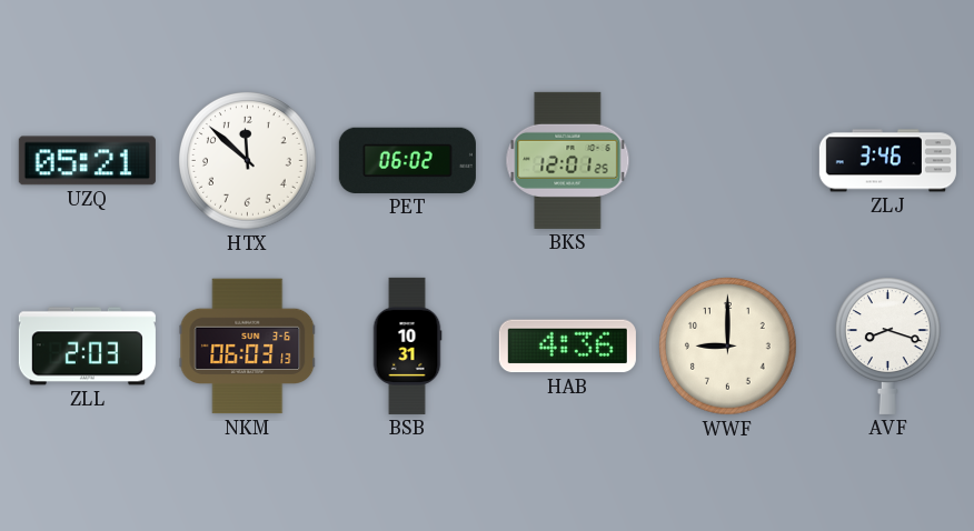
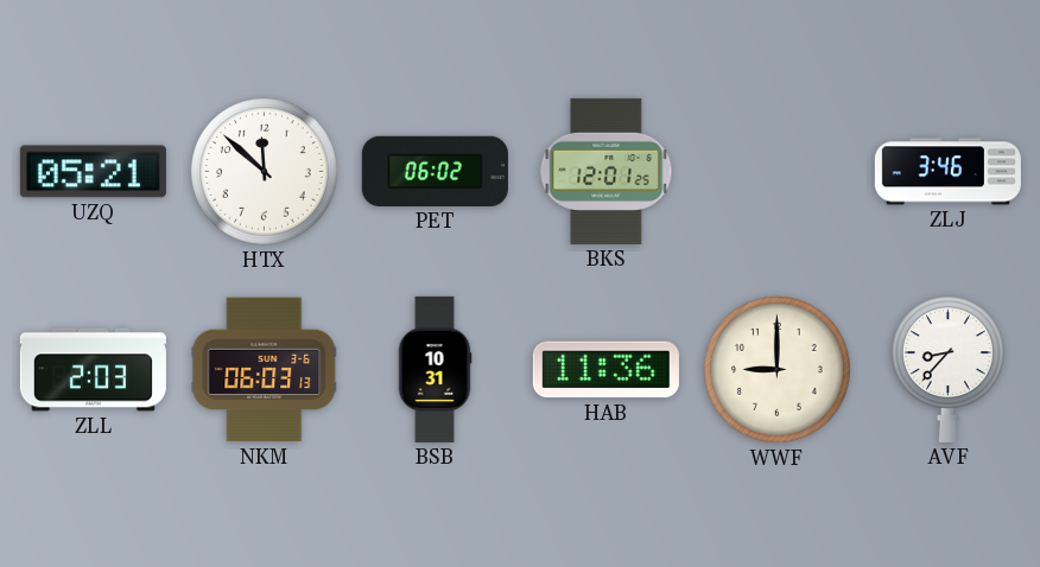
HAB: 4:36 -> 11:36
AVF: 8:18 -> 8:37
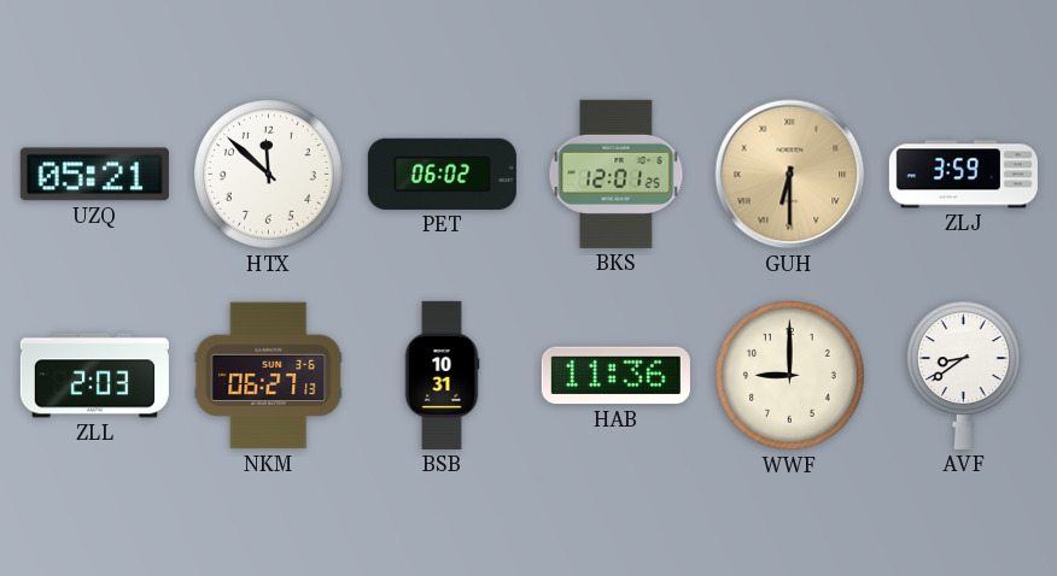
GUH: none -> 6:30
ZLJ: 3:46 -> 3:59
NKM: 06:03 -> 06:27
AVF: 8:37 -> 8:39
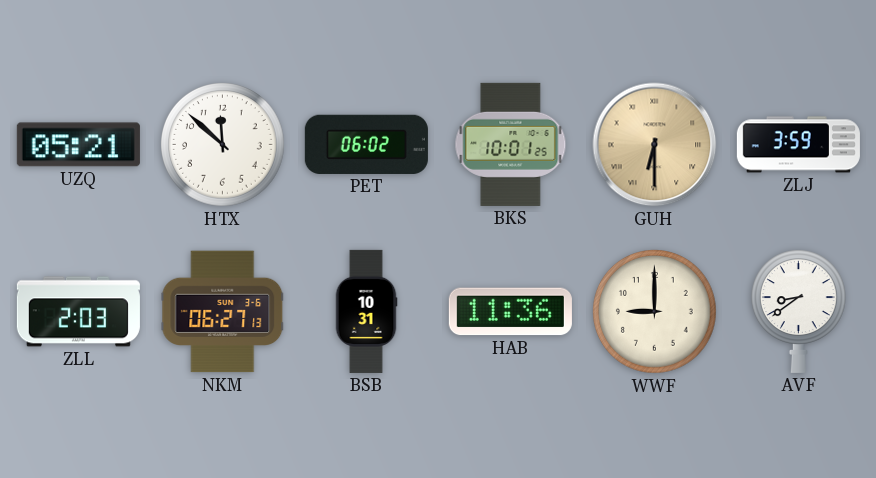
BKS: 12:01 -> 10:01
